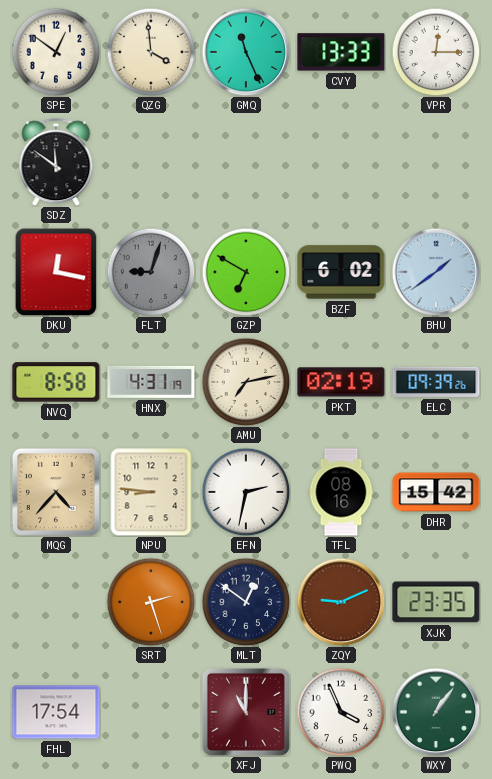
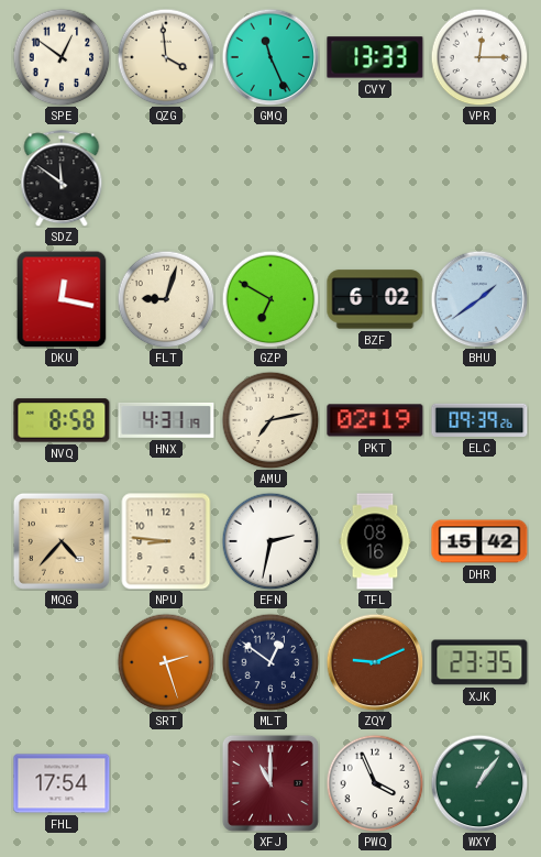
FLT dial: grey -> cream
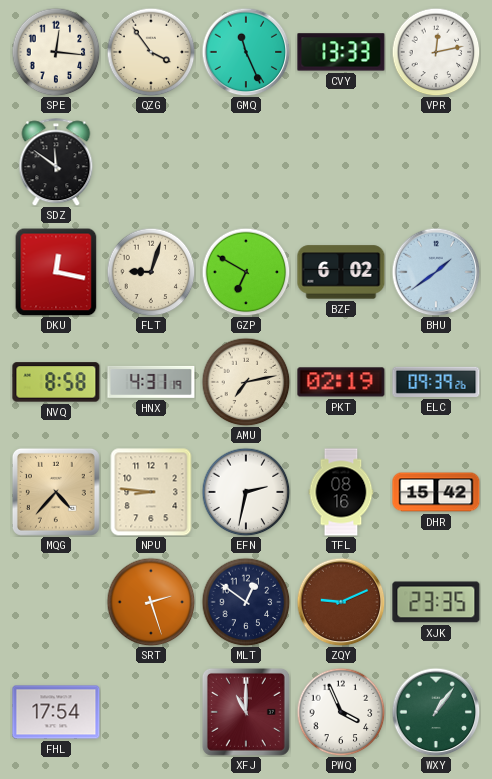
SPE: 12:51 -> 12:16
QZG: 3:59 -> 3:54
VPR: 12:15 -> 12:13
